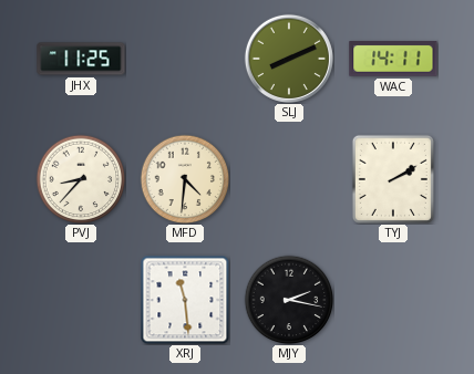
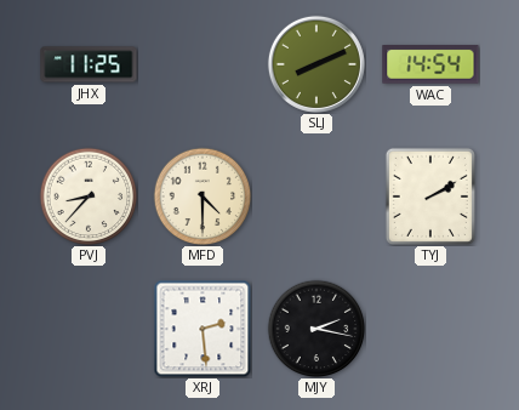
WAC: 14:11 -> 14:54
MFD: 4:31 -> 4:30
XRJ: 11:29 -> 2:29
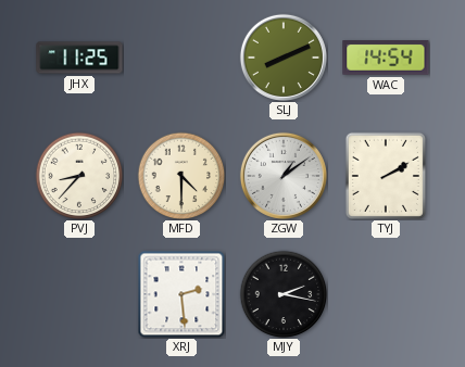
ZGW: none -> 1:09
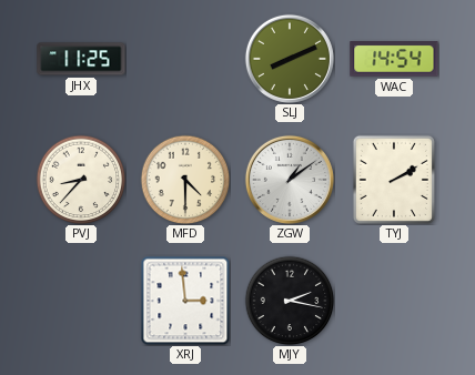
XRJ: 2:29 -> 2:59
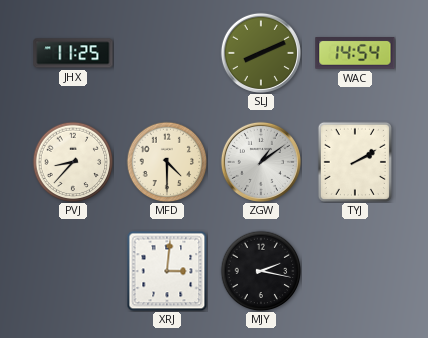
XRJ: 2:59 -> 3:01
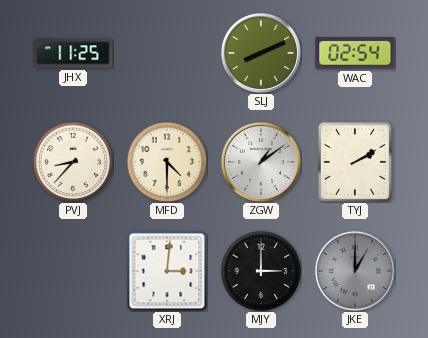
WAC: 14:54 -> 02:54
MJY: 2:17 -> 3:00
JKE: none -> 1:00
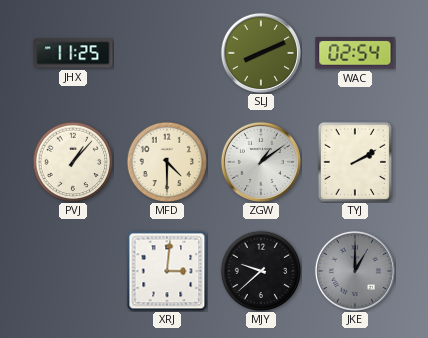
PVJ: 8:37 -> 1:07
MJY: 3:00 -> 9:38
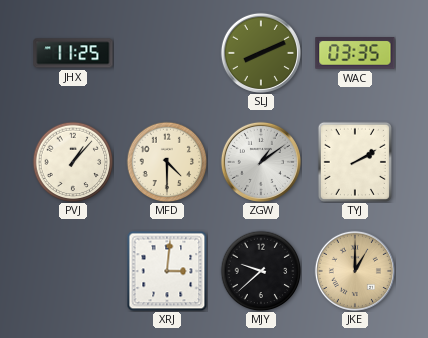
WAC: 02:54 -> 03:35
JKE dial: grey -> champagne
